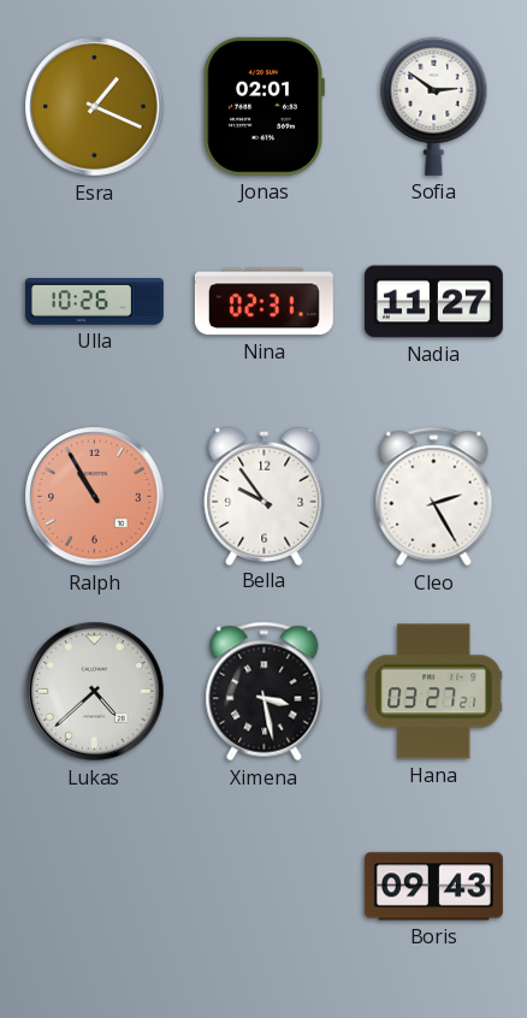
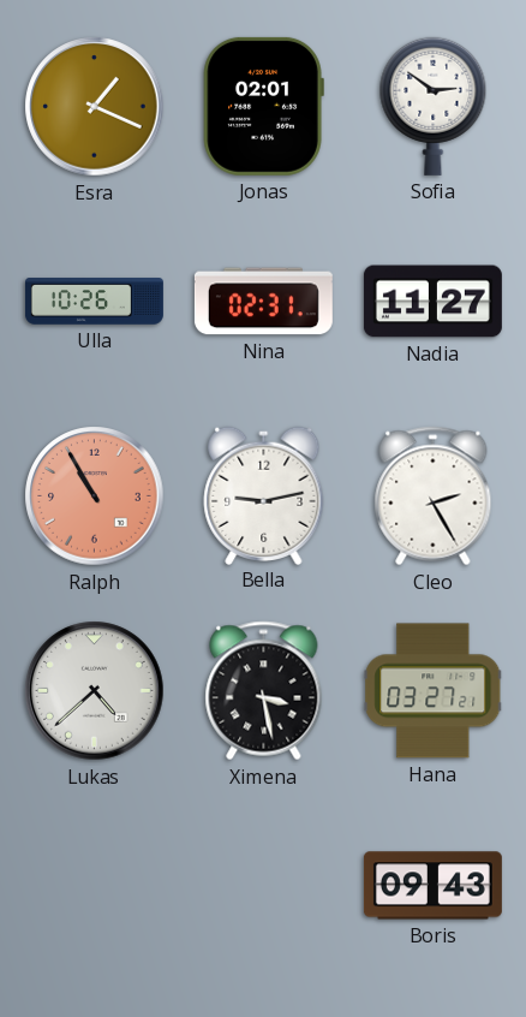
Bella: 9:54 -> 9:13
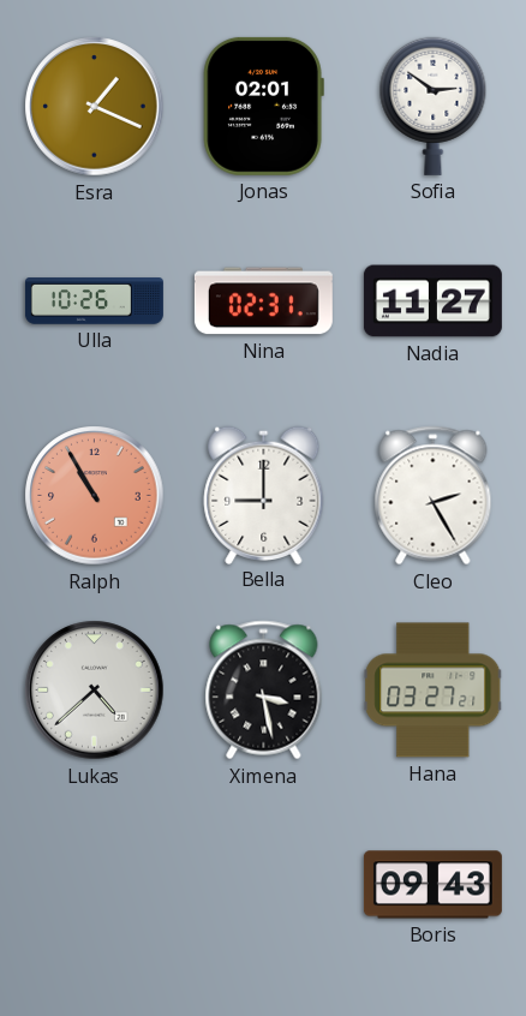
Bella: 9:13 -> 9:00
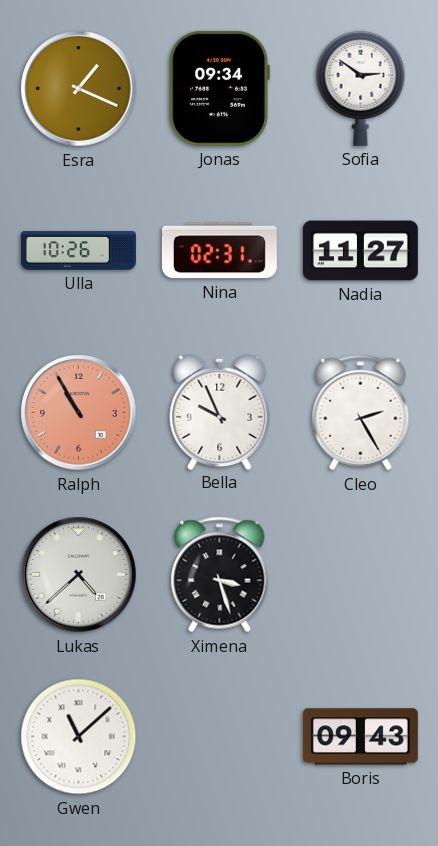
Jonas: 02:01 -> 09:34
Bella: 9:00 -> 9:56
Ximena: 3:28 -> 3:27
Hana: 03:27 -> none
Gwen: none -> 11:08
